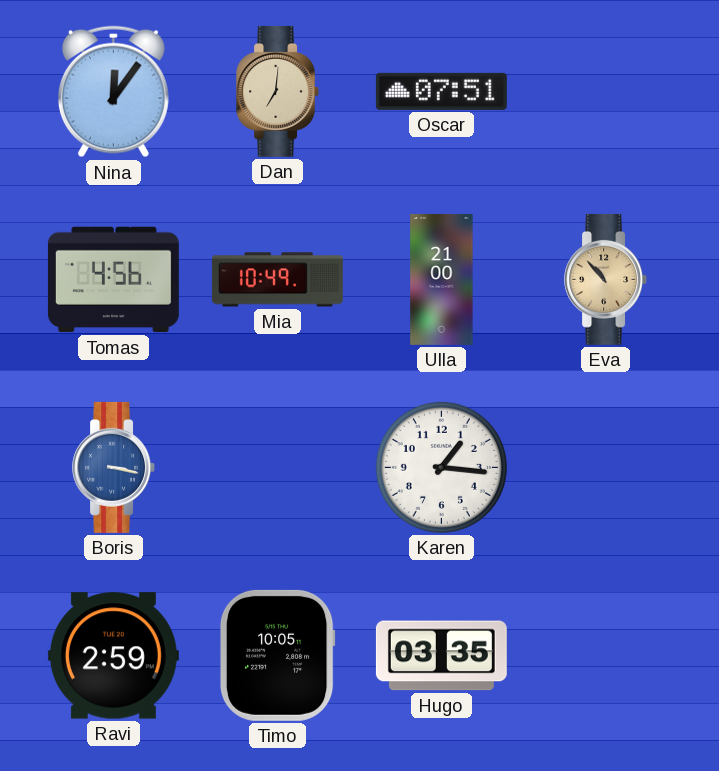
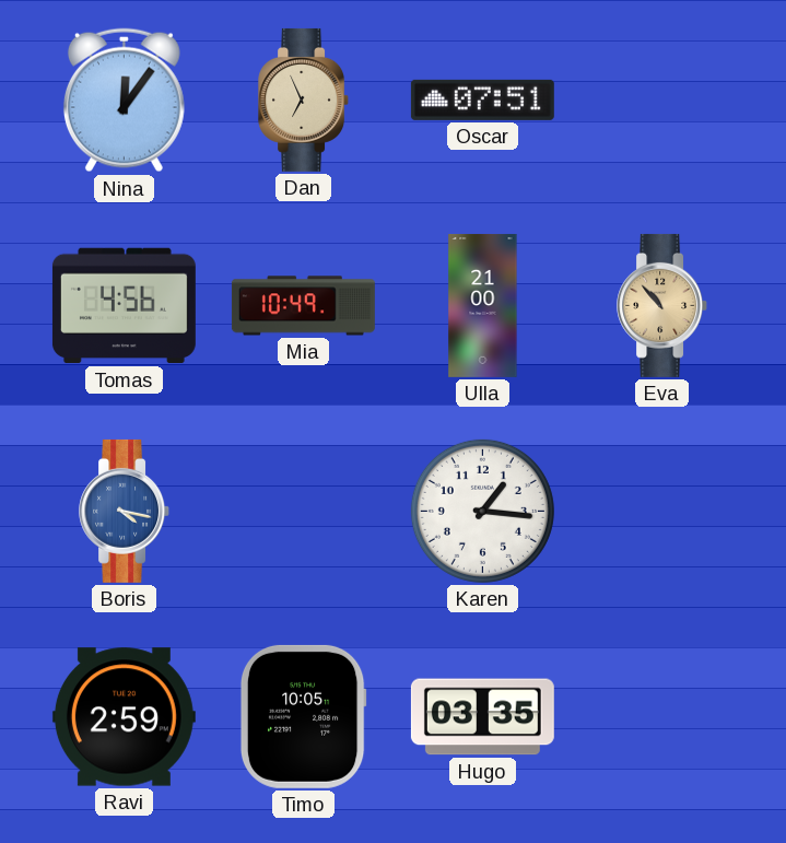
Dan: 7:01 -> 6:56
Boris: 3:17 -> 4:17
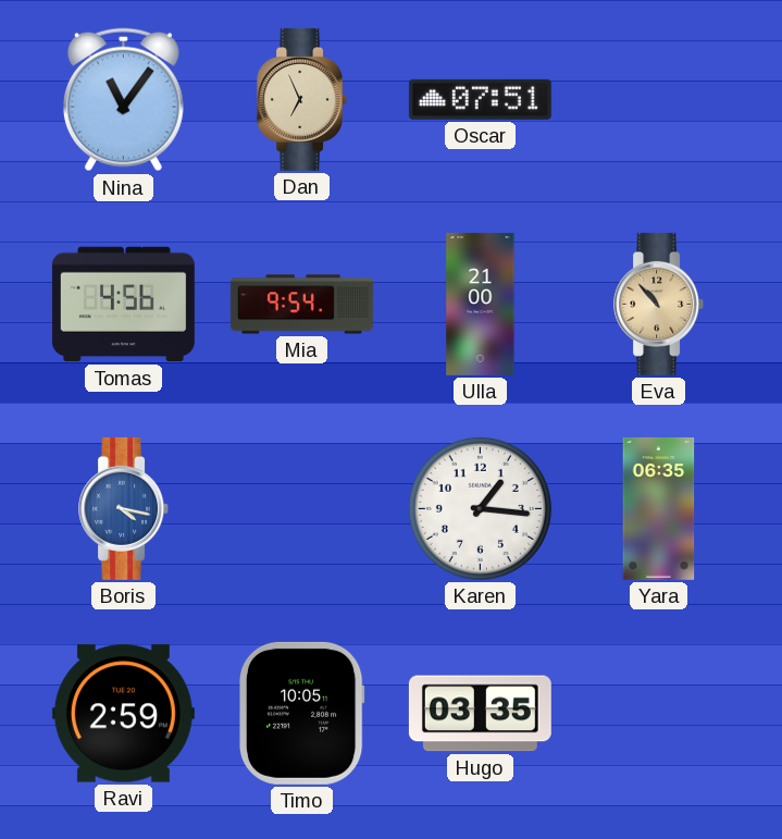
Nina: 12:06 -> 11:06
Mia: 10:49 -> 9:54
Yara: none -> 06:35
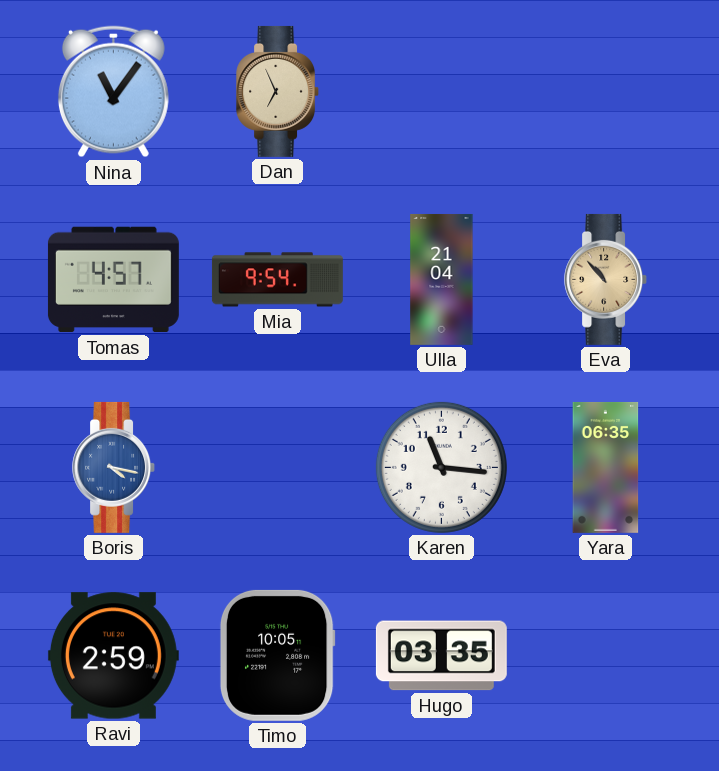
Oscar: 07:51 -> none
Tomas: 4:56 -> 4:57
Ulla: 21:00 -> 21:04
Karen: 1:16 -> 11:16
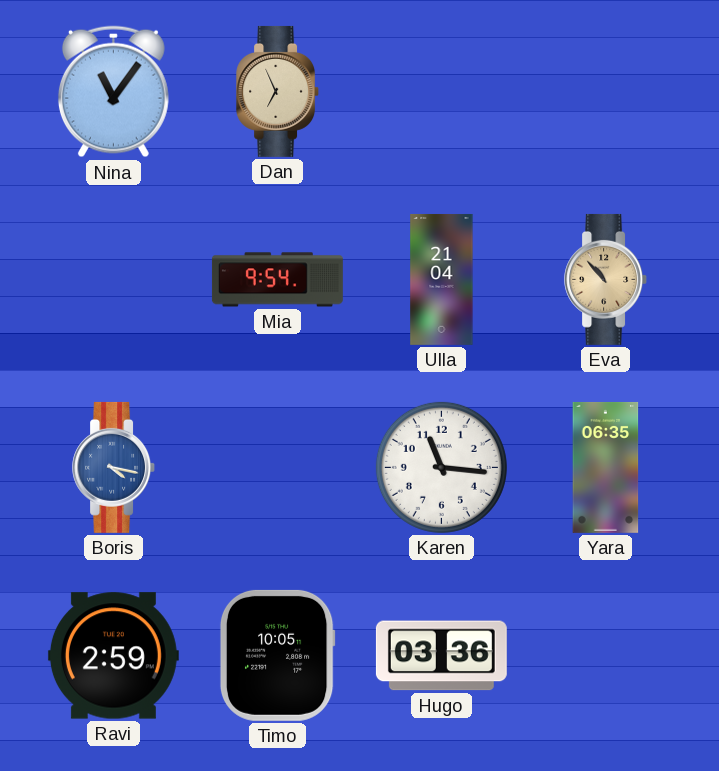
Tomas: 4:57 -> none
Hugo: 03:35 -> 03:36
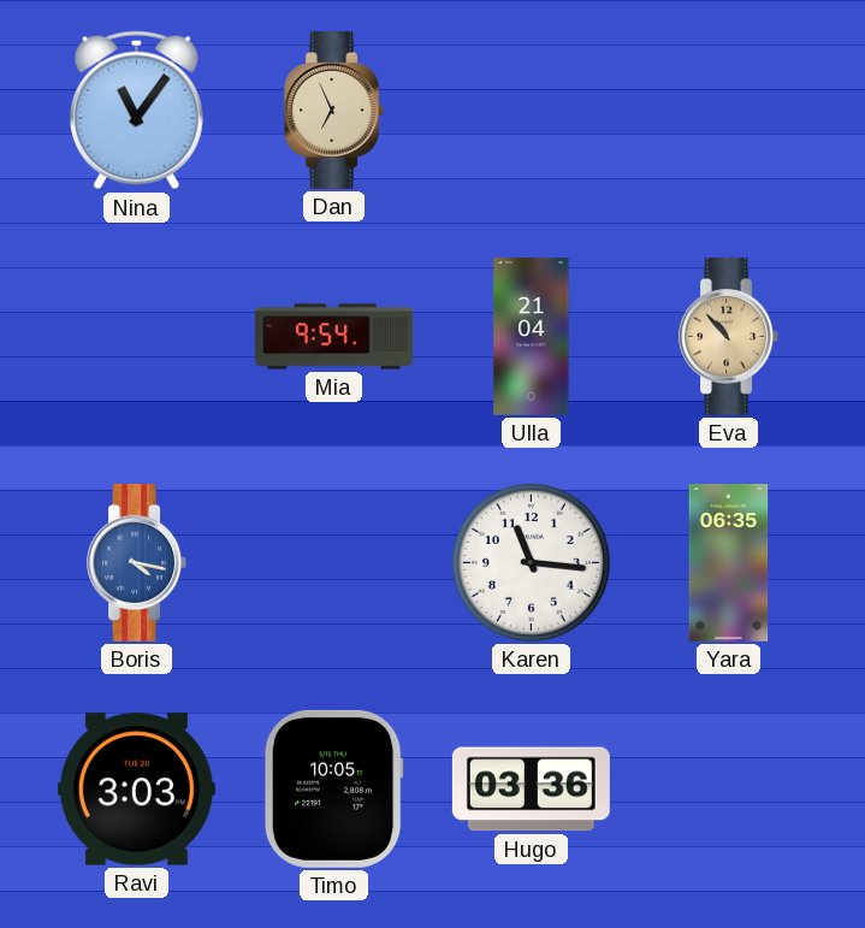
Ravi: 2:59 -> 3:03
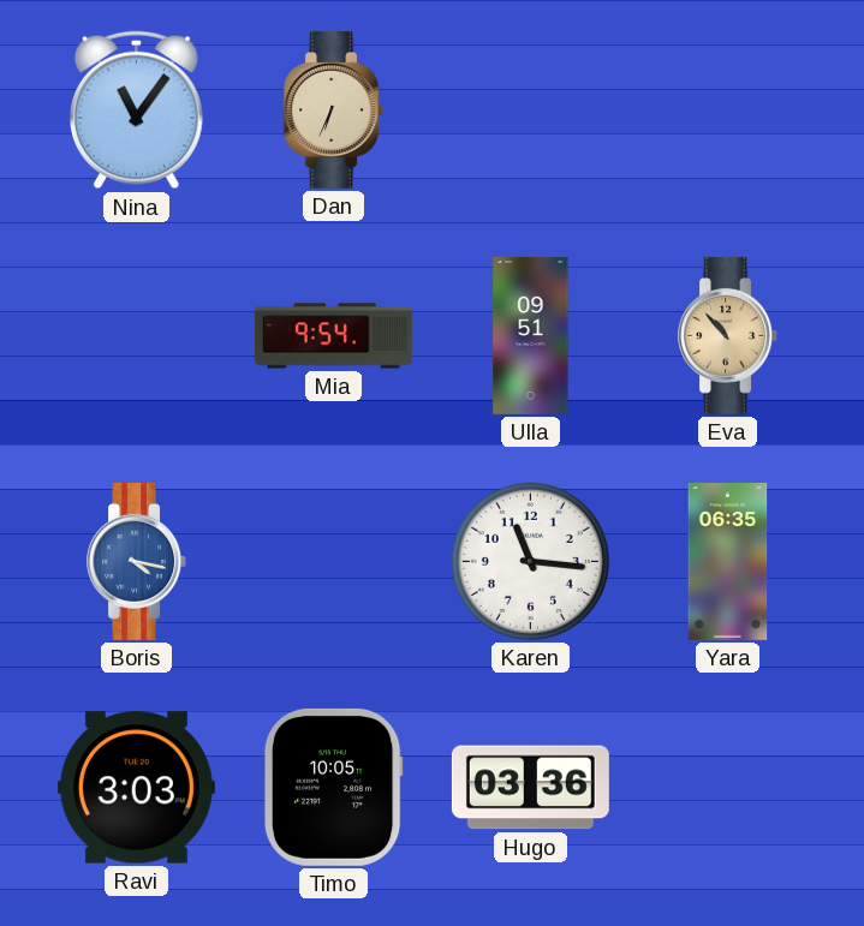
Dan: 6:56 -> 6:34
Ulla: 21:04 -> 09:51
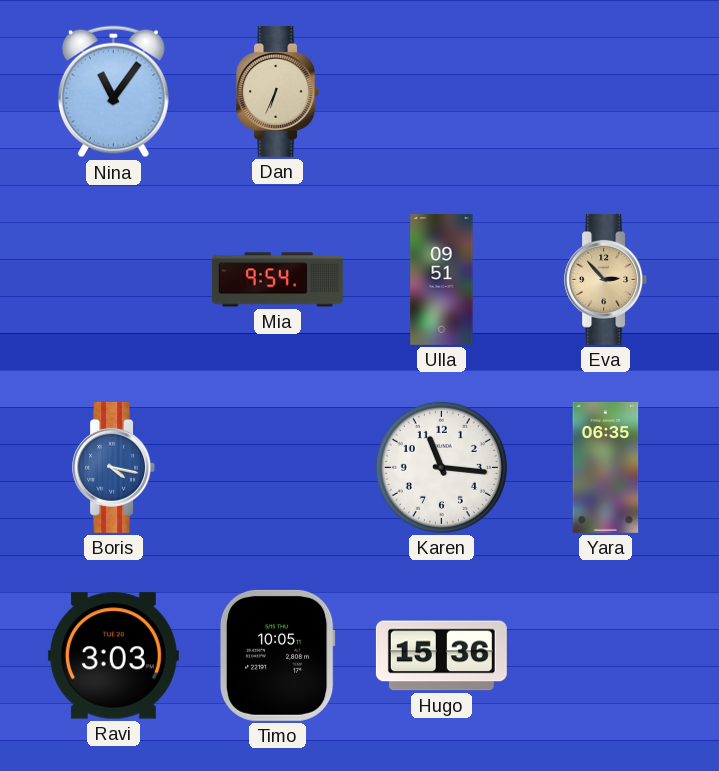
Eva: 10:53 -> 2:53
Hugo: 03:36 -> 15:36
